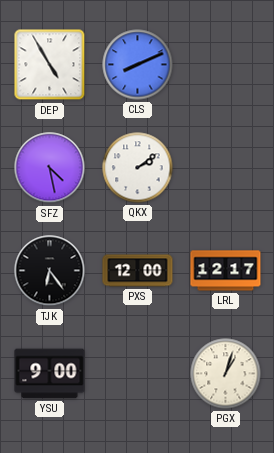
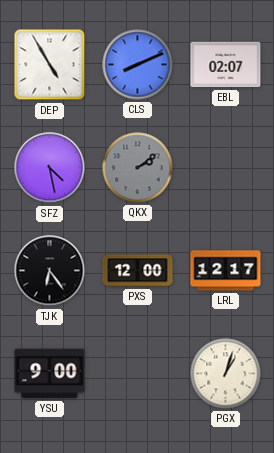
EBL: none -> 02:07
QKX dial: white -> grey
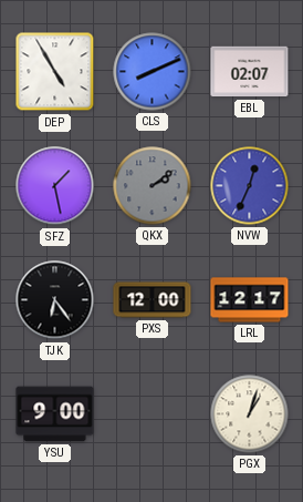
SFZ: 4:28 -> 1:28
NVW: none -> 12:34
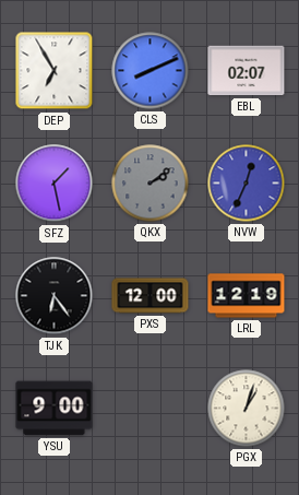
DEP: 4:55 -> 6:55
LRL: 12:17 -> 12:19
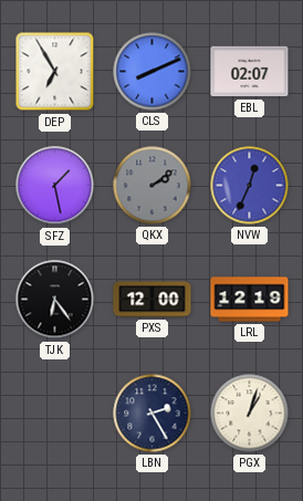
YSU: 9:00 -> none
LBN: none -> 2:25
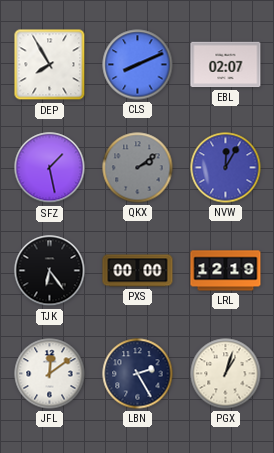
DEP: 6:55 -> 7:55
NVW: 12:34 -> 12:05
PXS: 12:00 -> 00:00
JFL: none -> 12:09
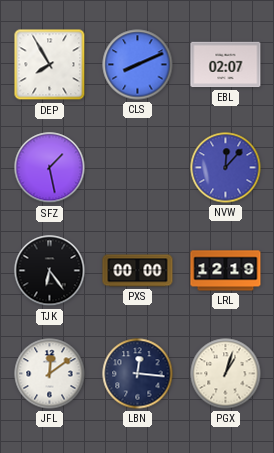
QKX: 2:09 -> none
NVW: 12:05 -> 12:07
LBN: 2:25 -> 12:16
